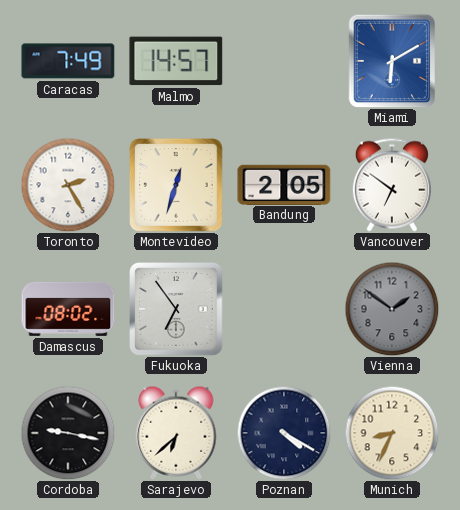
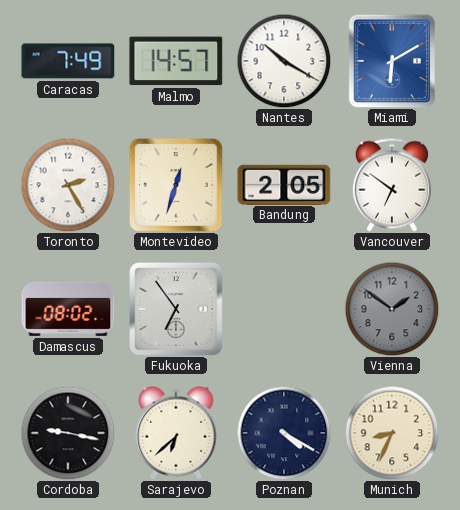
Nantes: none -> 10:20
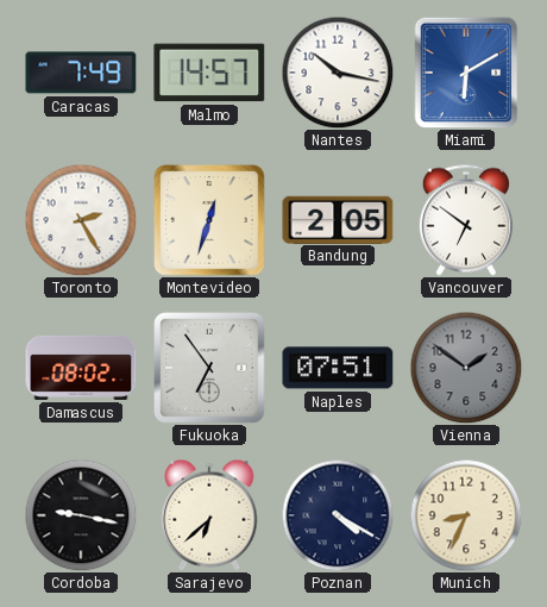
Nantes: 10:20 -> 10:17
Naples: none -> 07:51
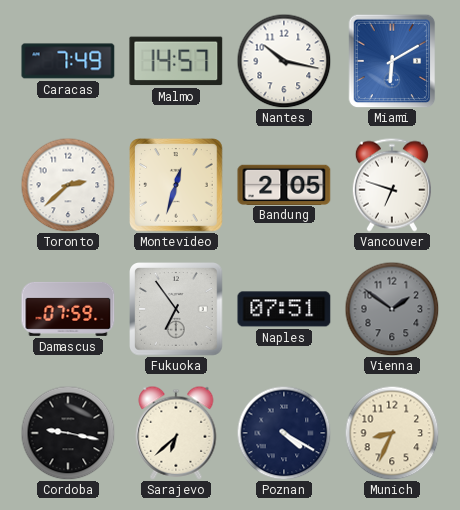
Toronto: 2:25 -> 2:38
Vancouver: 6:51 -> 6:48
Damascus: 08:02 -> 07:59
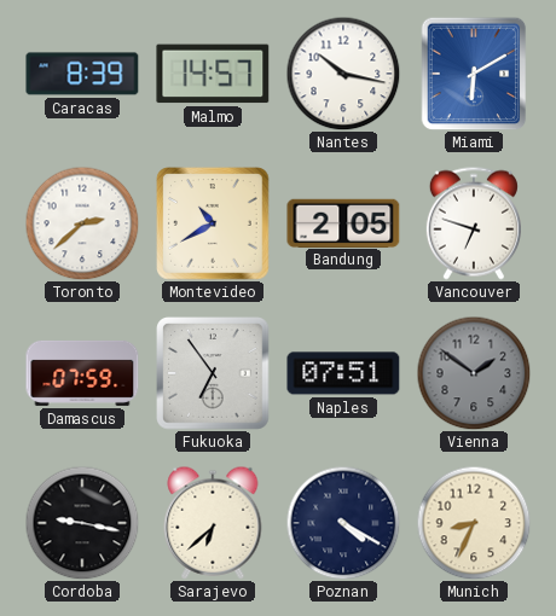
Caracas: 7:49 -> 8:39
Montevideo: 12:33 -> 10:40
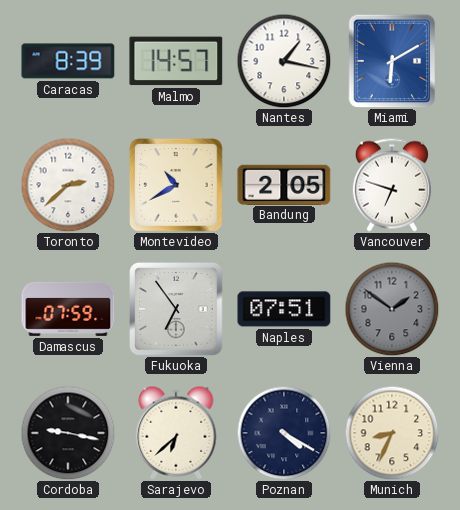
Nantes: 10:17 -> 1:17
